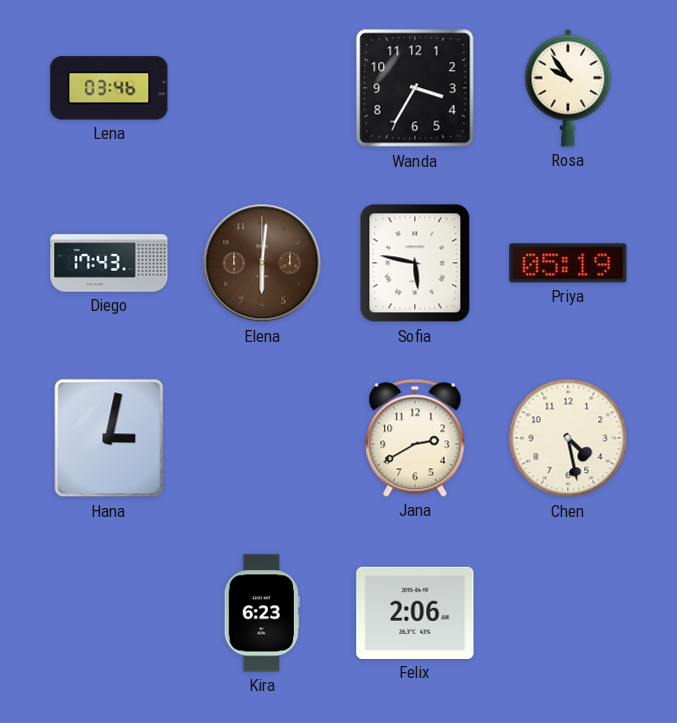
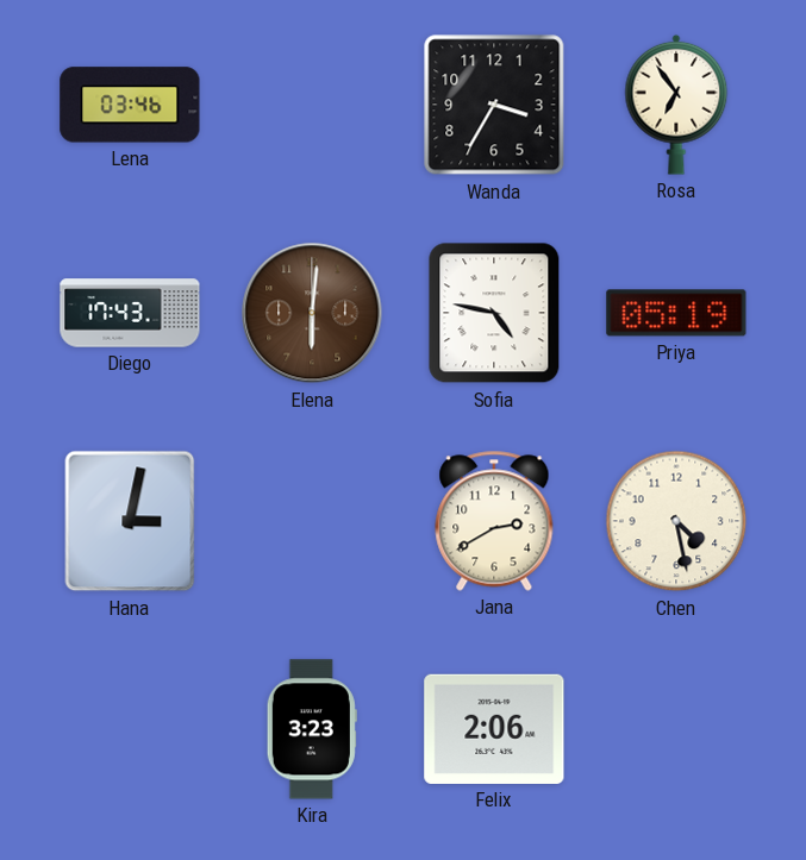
Rosa: 9:54 -> 6:54
Sofia: 5:47 -> 4:47
Kira: 6:23 -> 3:23
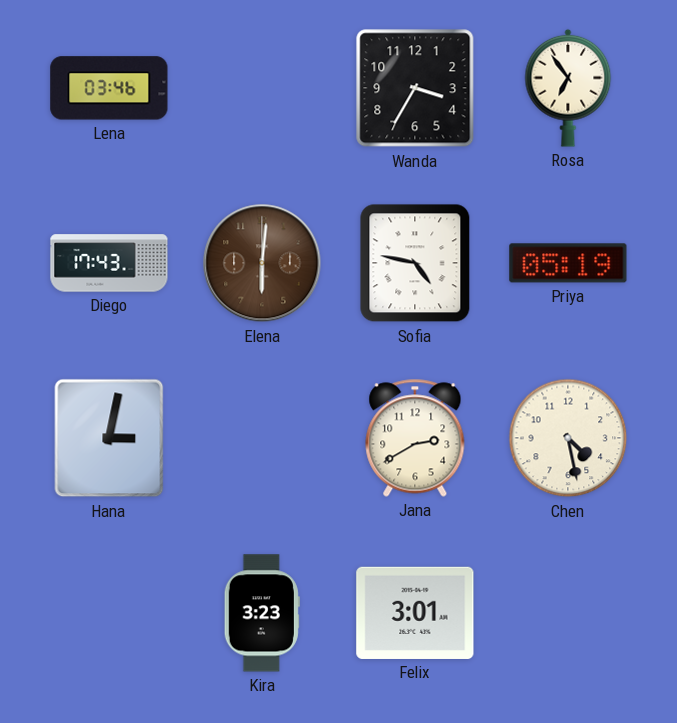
Felix: 2:06 -> 3:01
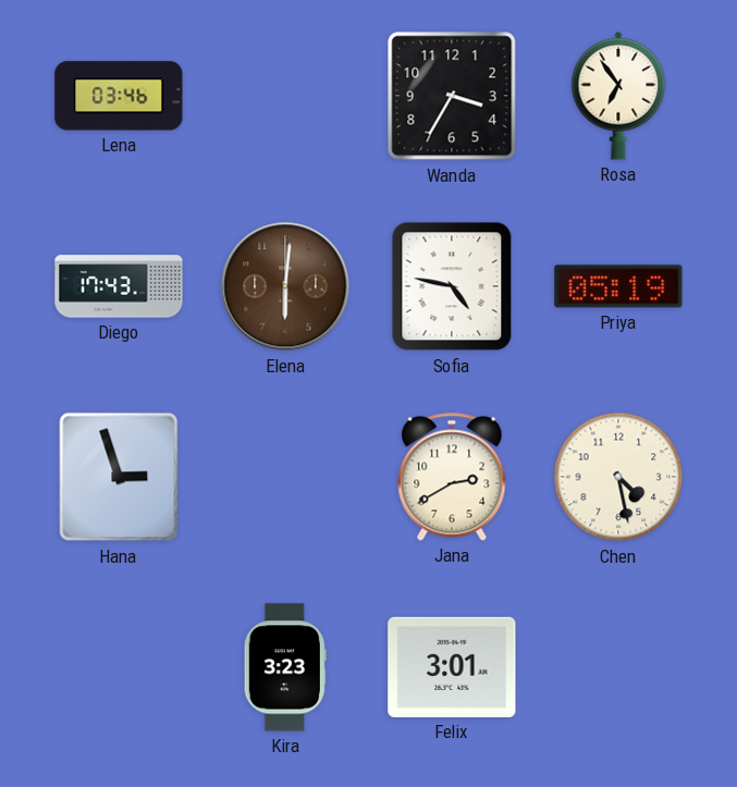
Hana: 3:02 -> 2:57
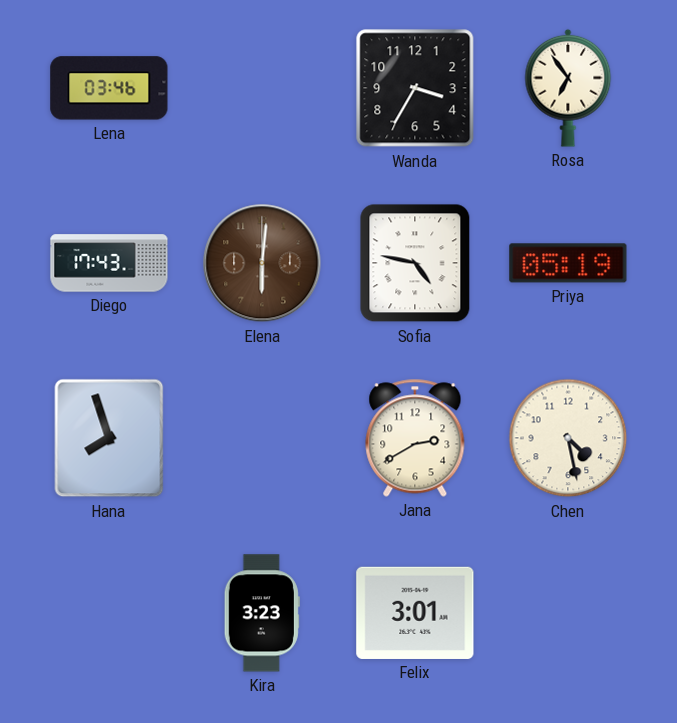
Hana: 2:57 -> 7:57
